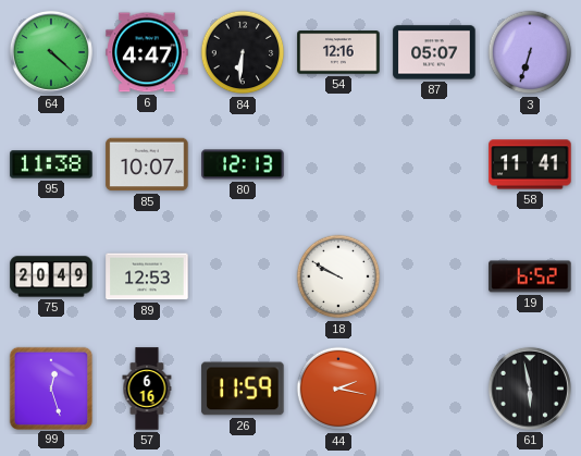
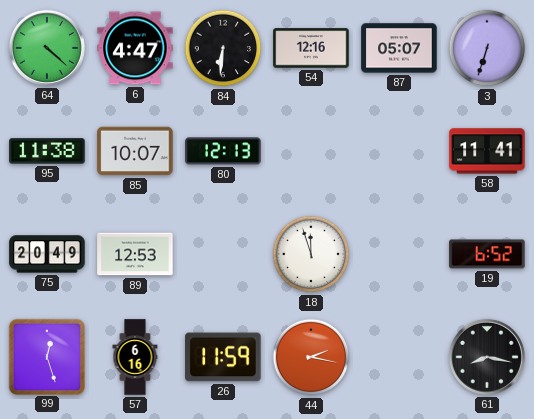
18: 9:50 -> 11:57
61: 5:58 -> 8:17
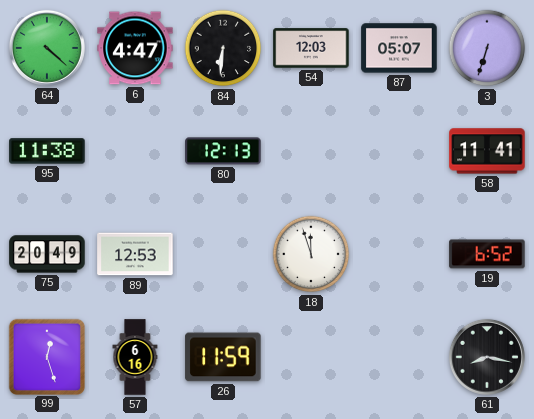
54: 12:16 -> 12:03
85: 10:07 -> none
44: 2:17 -> none
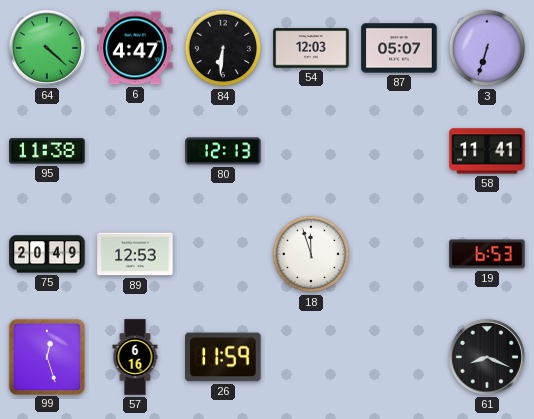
19: 6:52 -> 6:53
61: 8:17 -> 8:19
